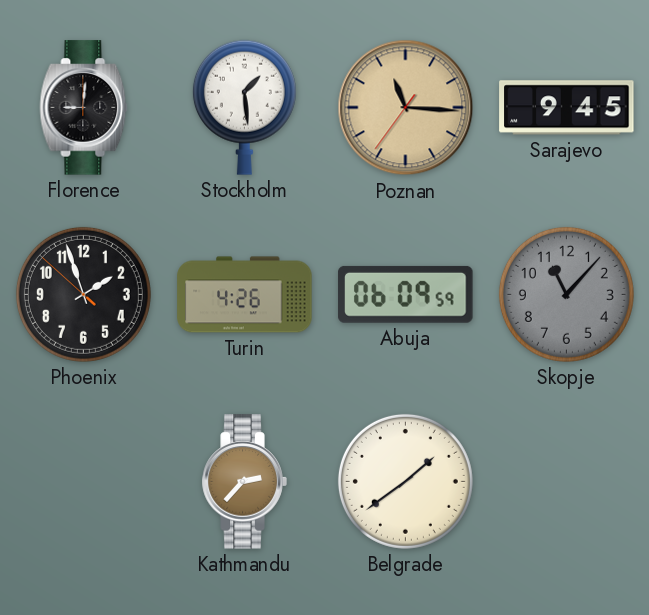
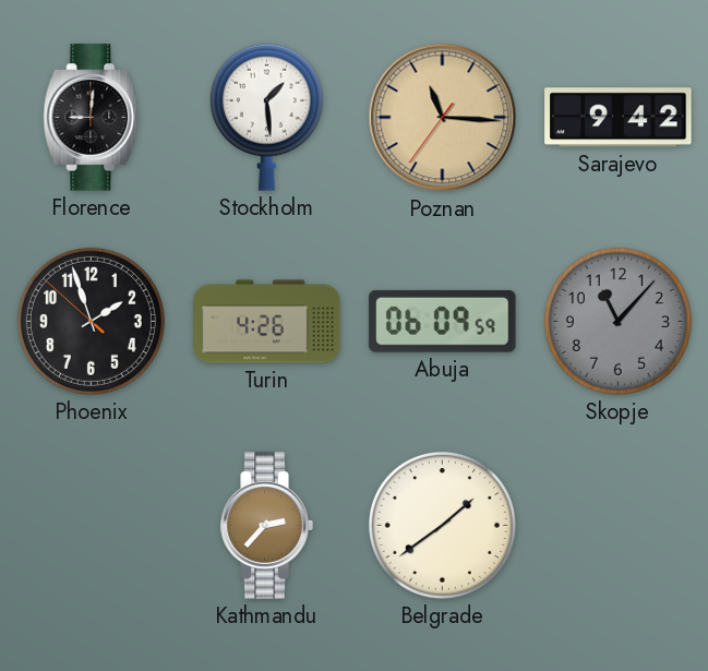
Sarajevo: 9:45 -> 9:42
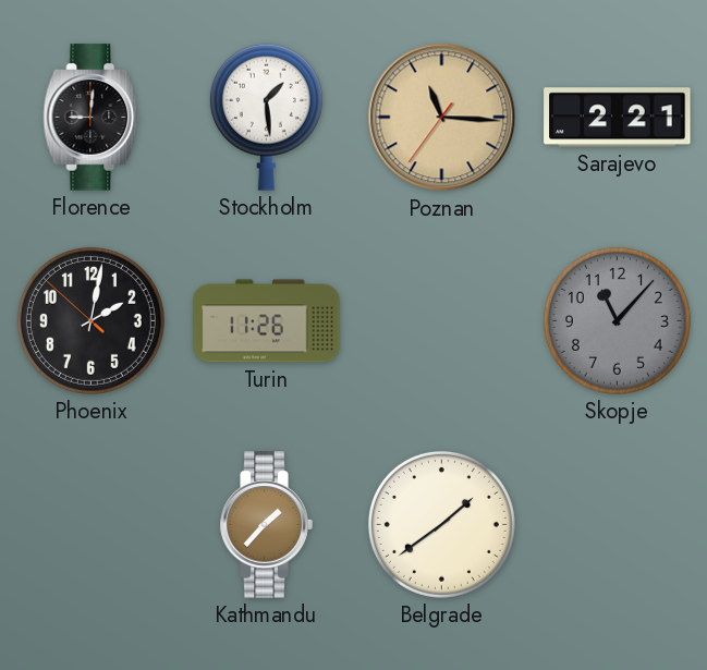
Sarajevo: 9:42 -> 2:21
Phoenix: 1:56 -> 2:01
Turin: 4:26 -> 11:26
Abuja: 06:09 -> none
Kathmandu: 2:37 -> 1:37
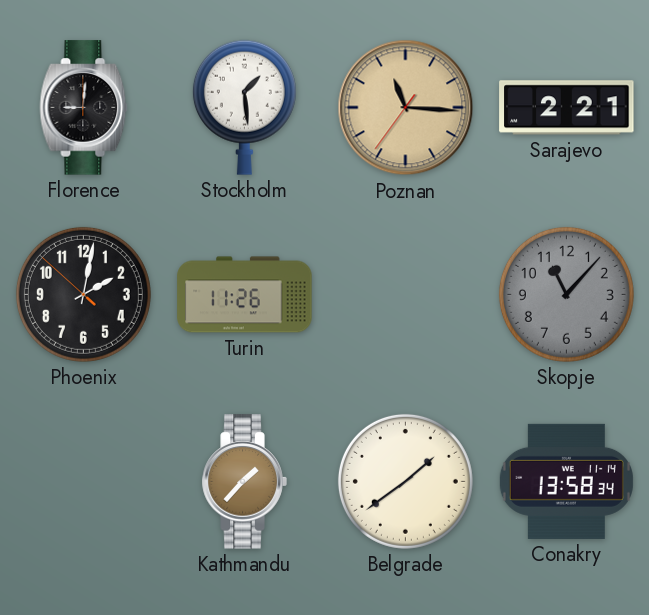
Conakry: none -> 13:58
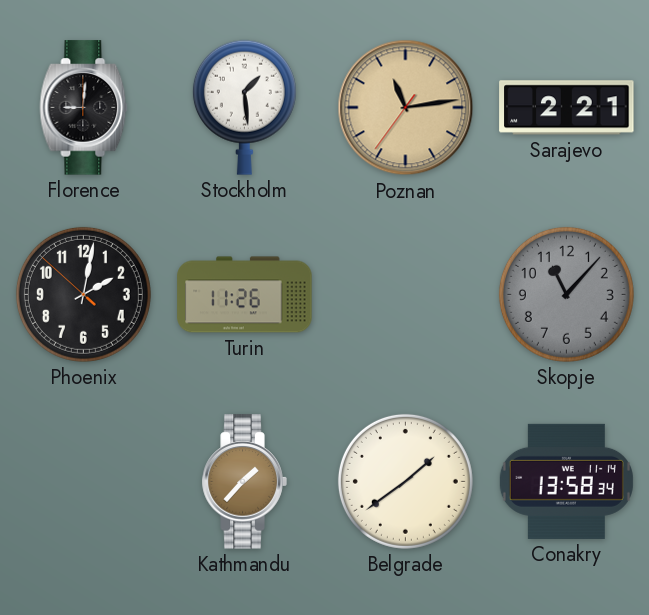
Poznan: 11:15 -> 11:13
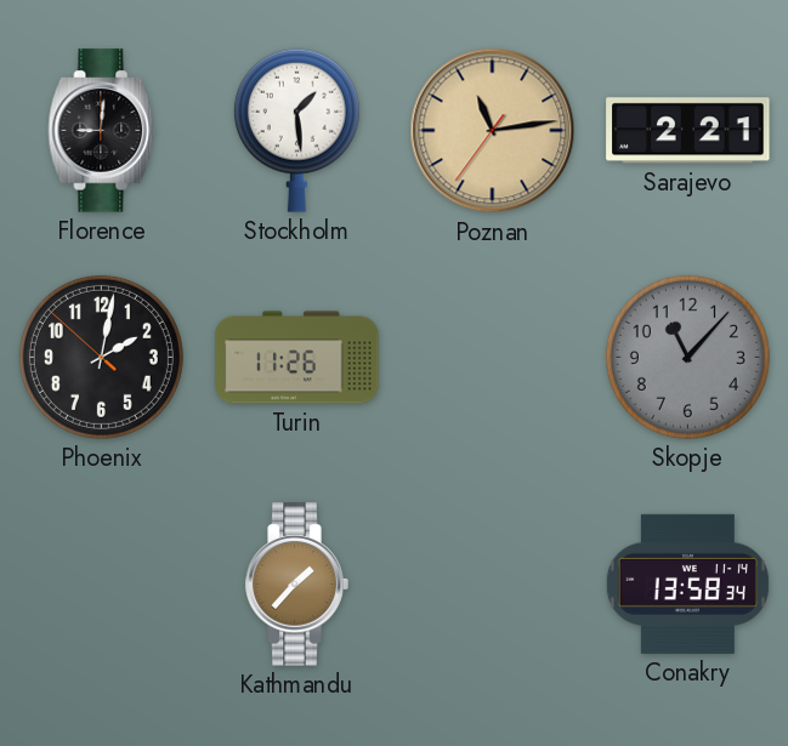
Belgrade: 1:39 -> none
